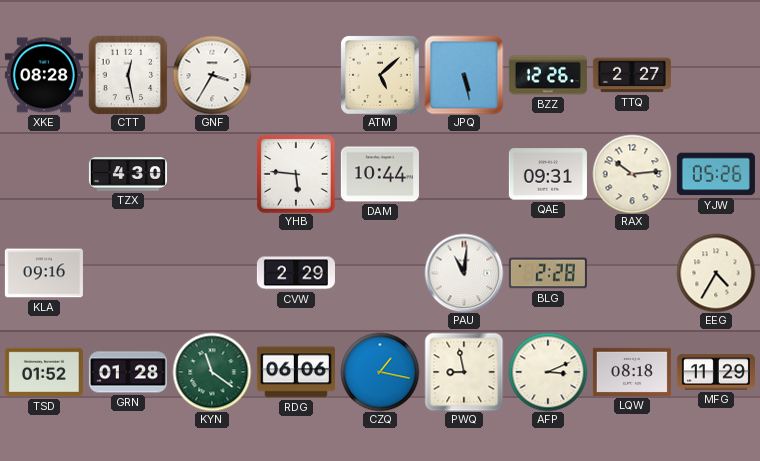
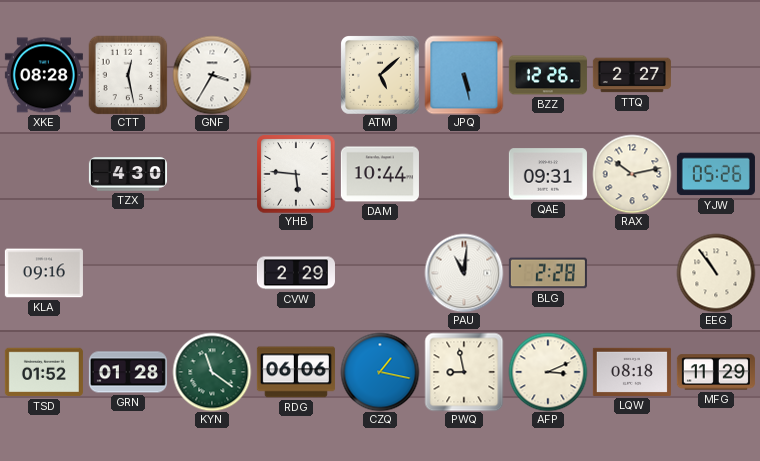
RAX: 10:14 -> 10:13
EEG: 4:35 -> 10:54
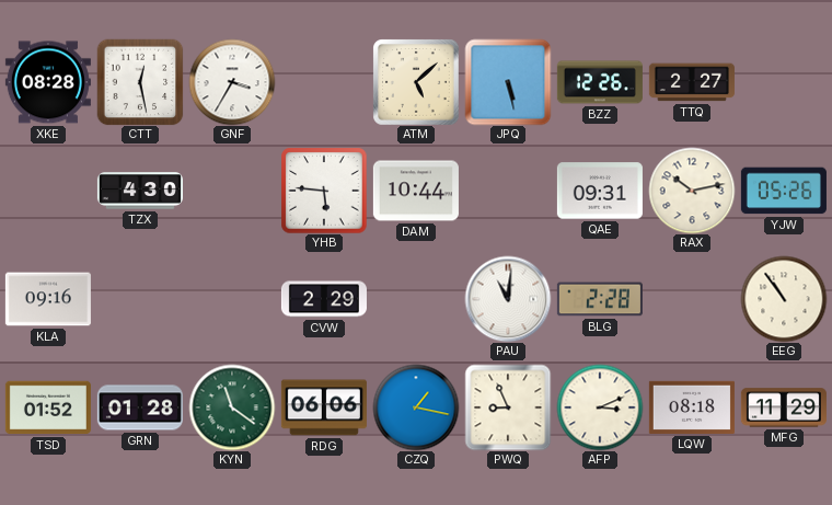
PWQ: 8:58 -> 8:56
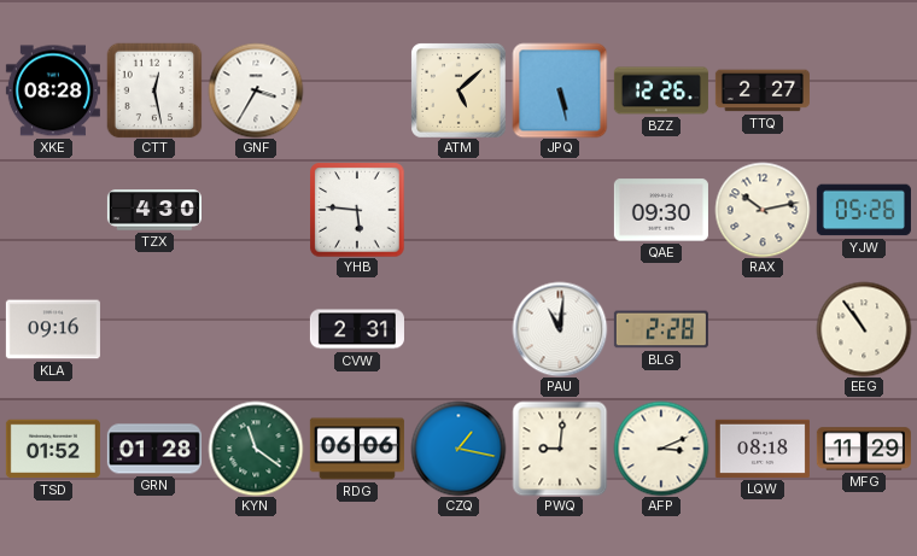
DAM: 10:44 -> none
QAE: 09:31 -> 09:30
CVW: 2:29 -> 2:31
PWQ: 8:56 -> 9:01
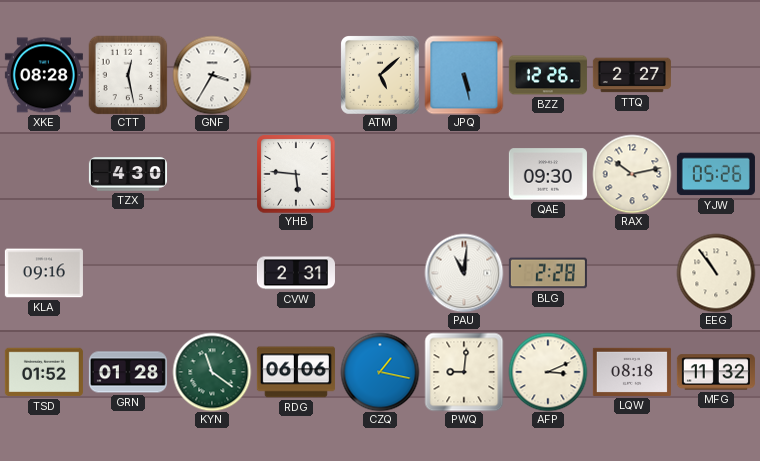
MFG: 11:29 -> 11:32
